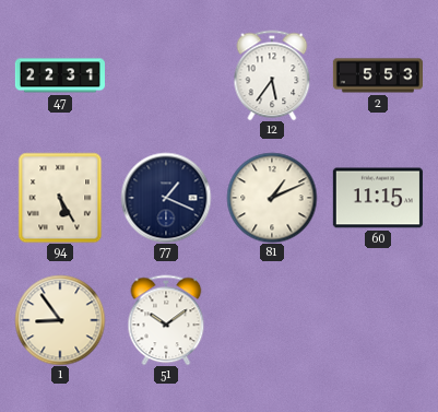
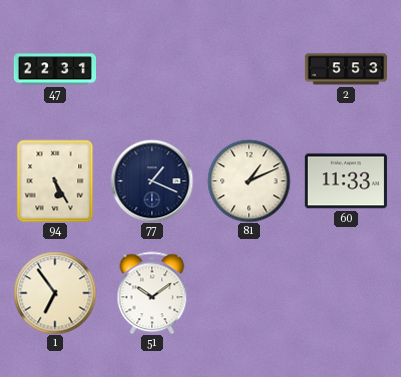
12: 5:36 -> none
60: 11:15 -> 11:33
1: 8:54 -> 6:54
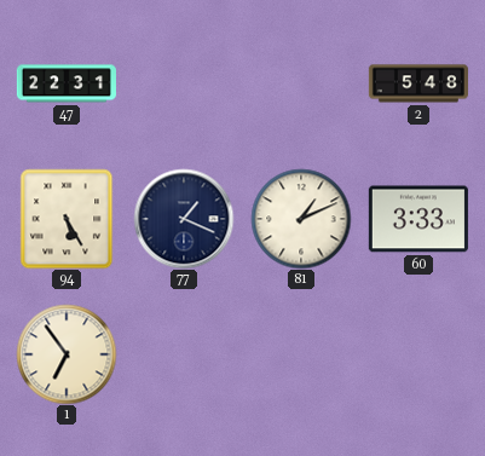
2: 5:53 -> 5:48
60: 11:33 -> 3:33
51: 10:09 -> none
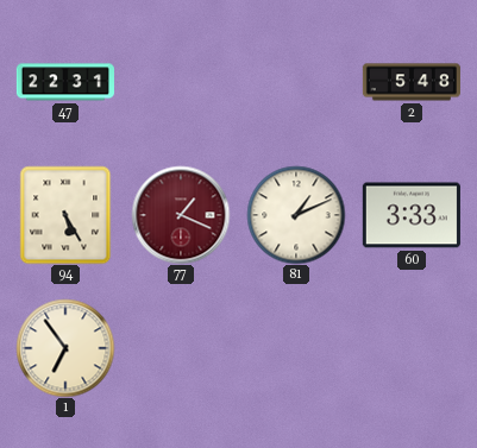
77 dial: navy -> burgundy
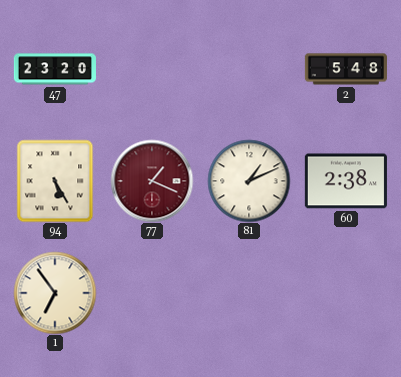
47: 22:31 -> 23:20
60: 3:33 -> 2:38
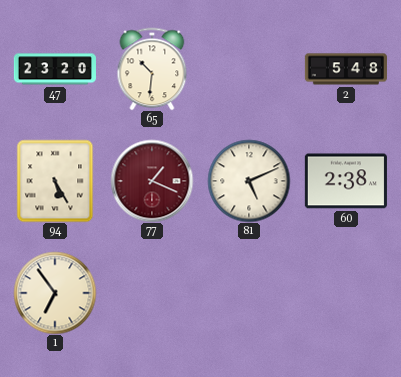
65: none -> 10:31
81: 1:11 -> 5:11
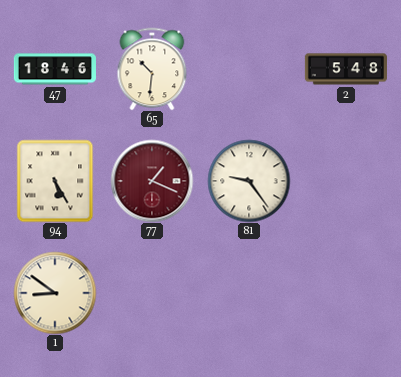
47: 23:20 -> 18:46
81: 5:11 -> 9:24
60: 2:38 -> none
1: 6:54 -> 8:51
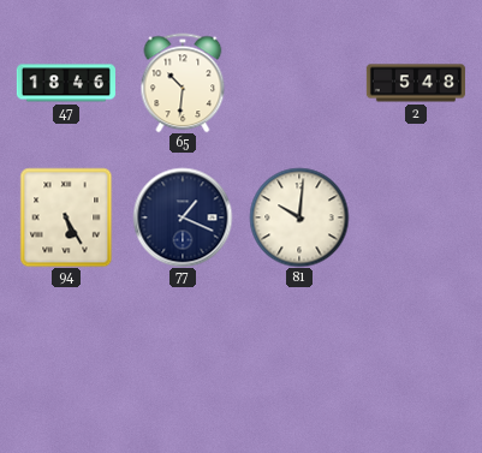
77 dial: burgundy -> navy
81: 9:24 -> 10:01
1: 8:51 -> none
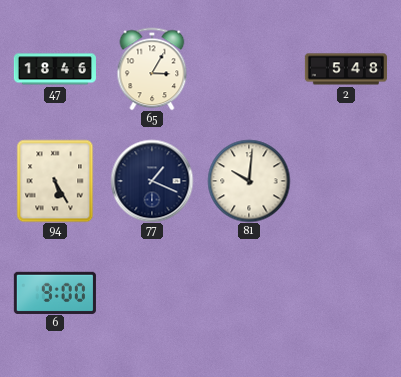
65: 10:31 -> 3:05
6: none -> 9:00
